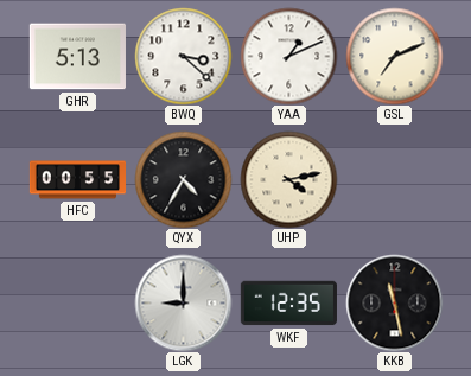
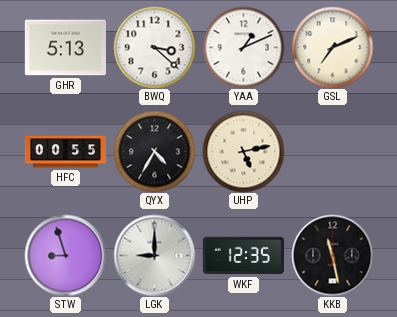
UHP: 4:13 -> 5:13
STW: none -> 8:57
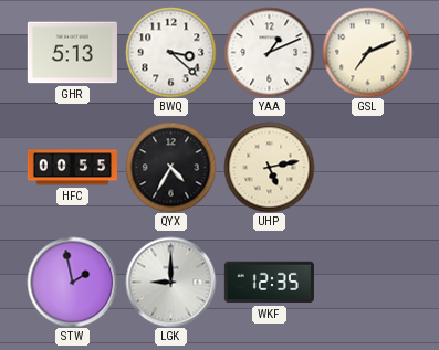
STW: 8:57 -> 1:58
KKB: 11:28 -> none
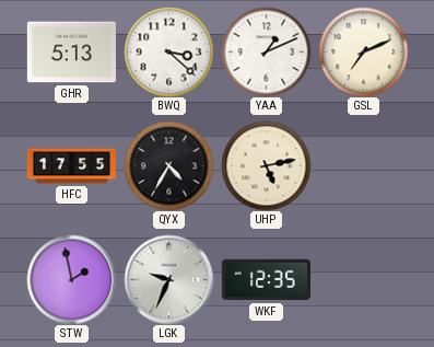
HFC: 00:55 -> 17:55
LGK: 9:00 -> 9:34
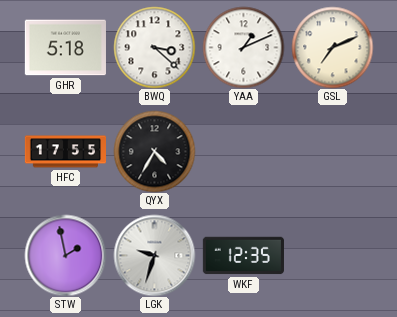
GHR: 5:13 -> 5:18
UHP: 5:13 -> none
LGK: 9:34 -> 9:33
